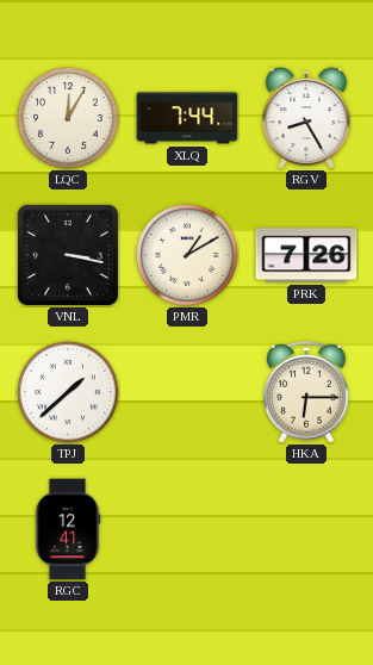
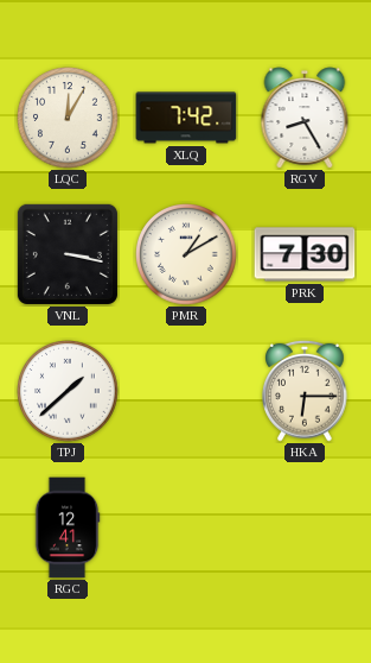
XLQ: 7:44 -> 7:42
PRK: 7:26 -> 7:30
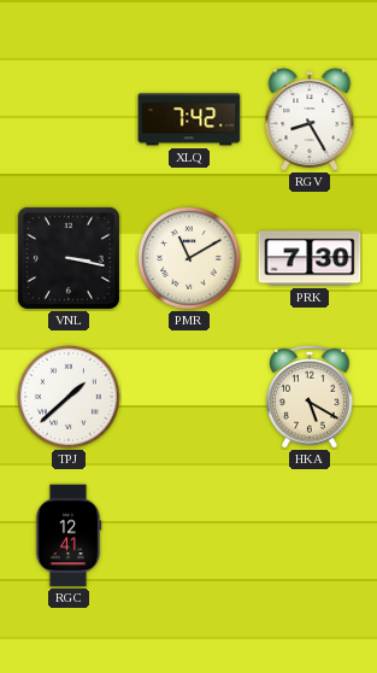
LQC: 12:05 -> none
PMR: 1:10 -> 11:10
HKA: 6:15 -> 5:20
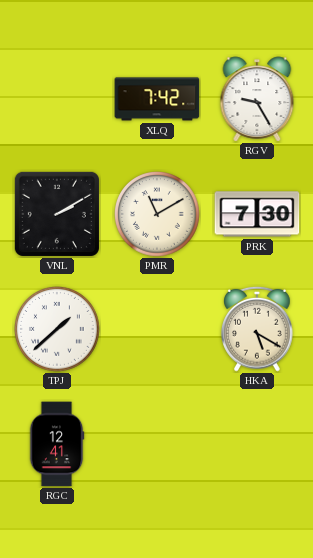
RGV: 8:25 -> 9:25
VNL: 3:17 -> 2:10
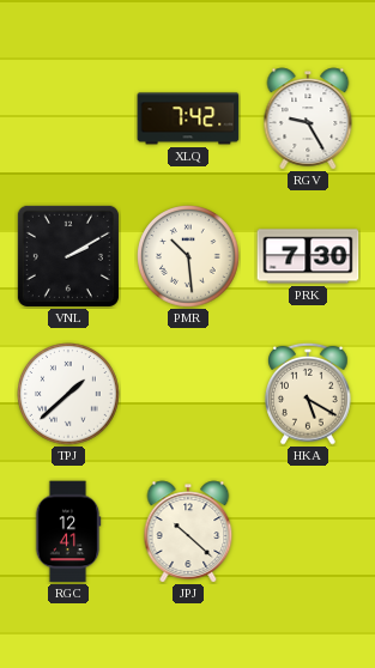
PMR: 11:10 -> 10:29
JPJ: none -> 10:22
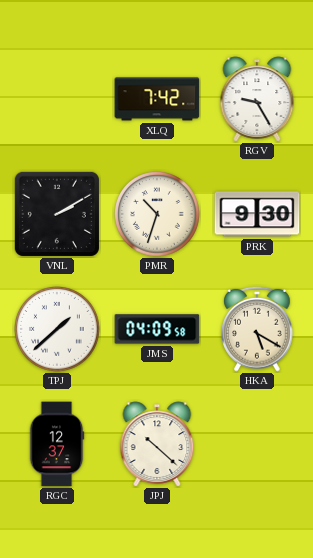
PMR: 10:29 -> 10:33
PRK: 7:30 -> 9:30
JMS: none -> 04:09
RGC: 12:41 -> 12:37
